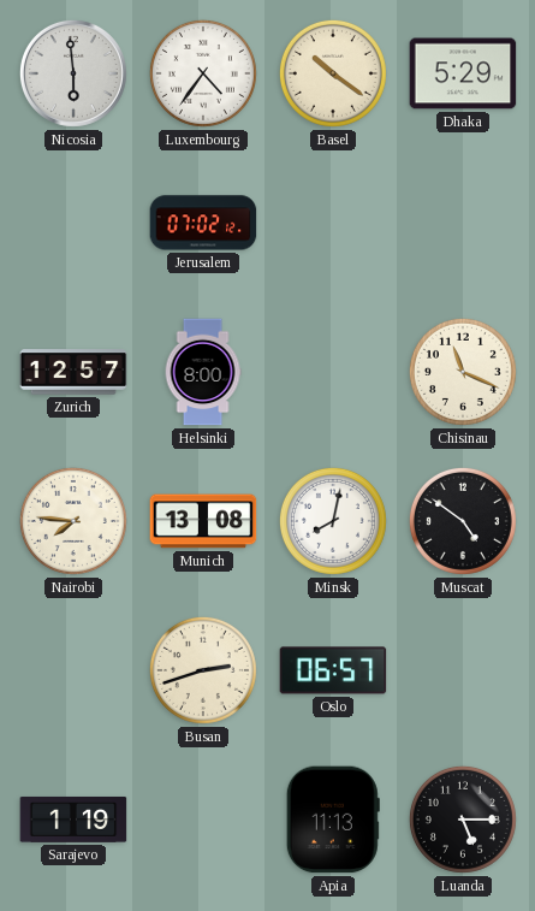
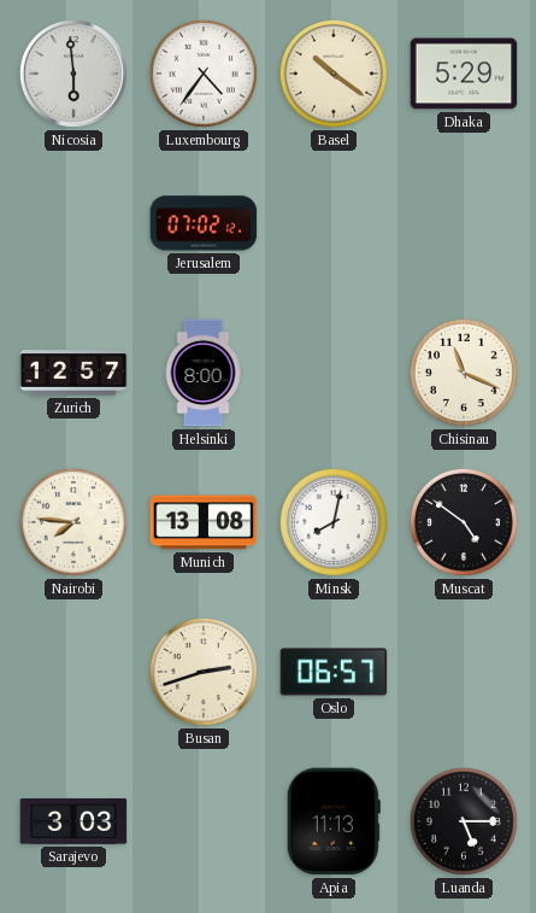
Sarajevo: 1:19 -> 3:03
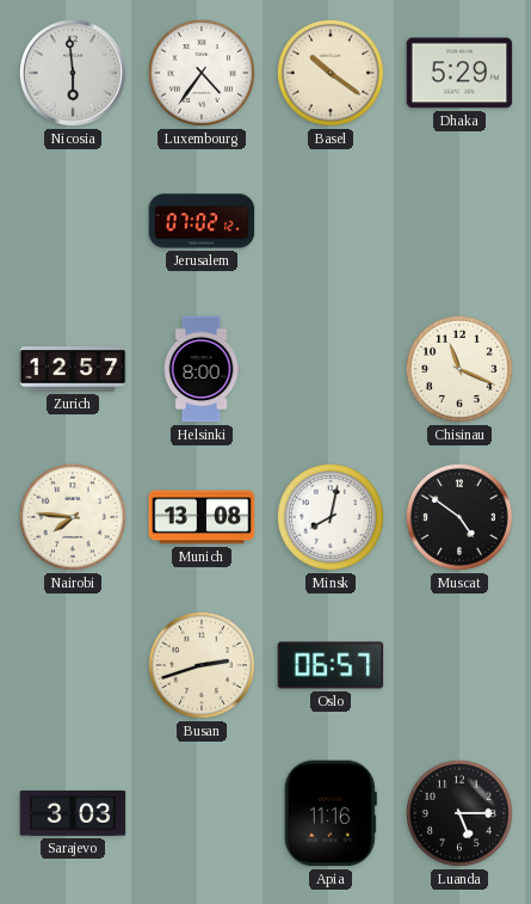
Apia: 11:13 -> 11:16
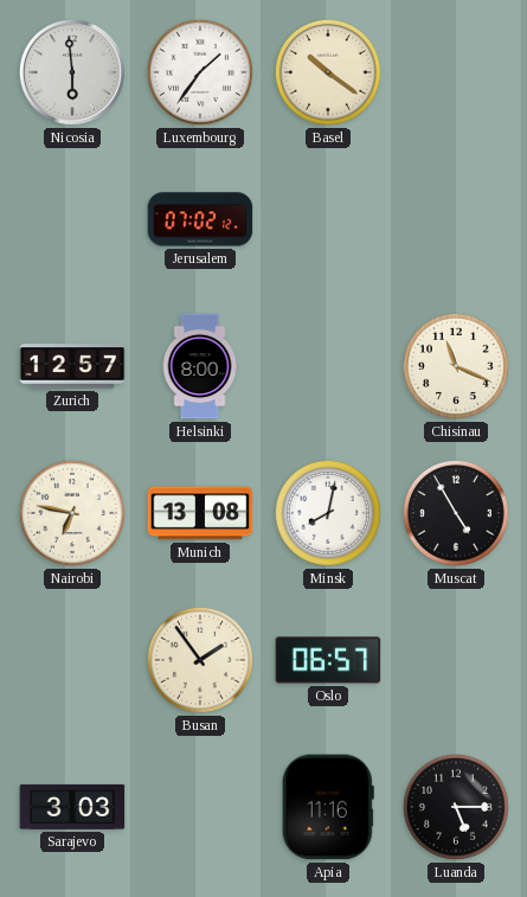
Luxembourg: 4:36 -> 1:36
Dhaka: 5:29 -> none
Nairobi: 7:46 -> 6:47
Muscat: 4:51 -> 4:55
Busan: 2:42 -> 1:54
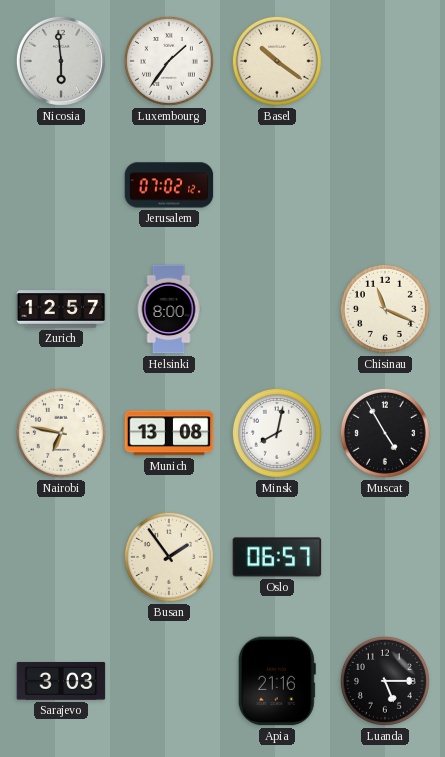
Apia: 11:16 -> 21:16
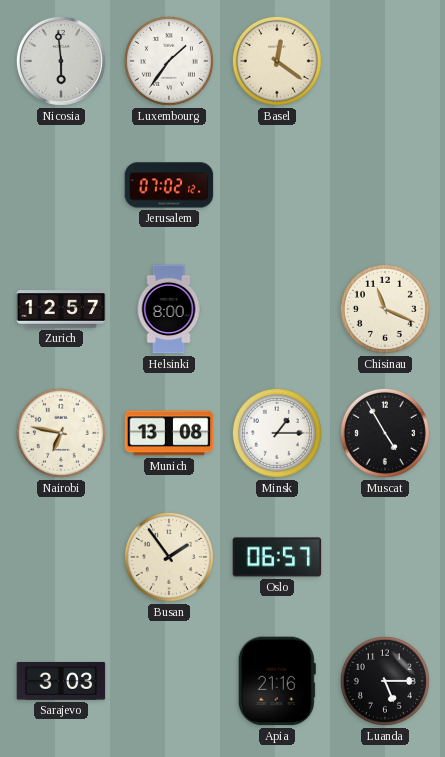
Basel: 10:21 -> 12:21
Minsk: 8:02 -> 1:15
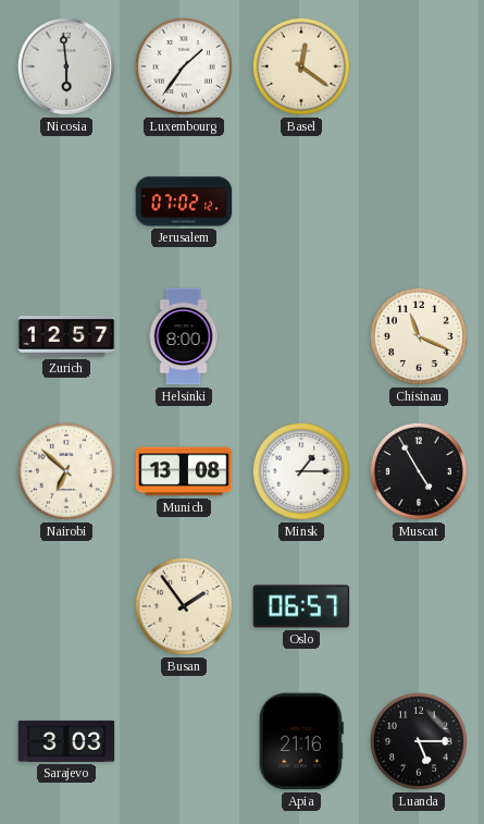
Nairobi: 6:47 -> 6:52
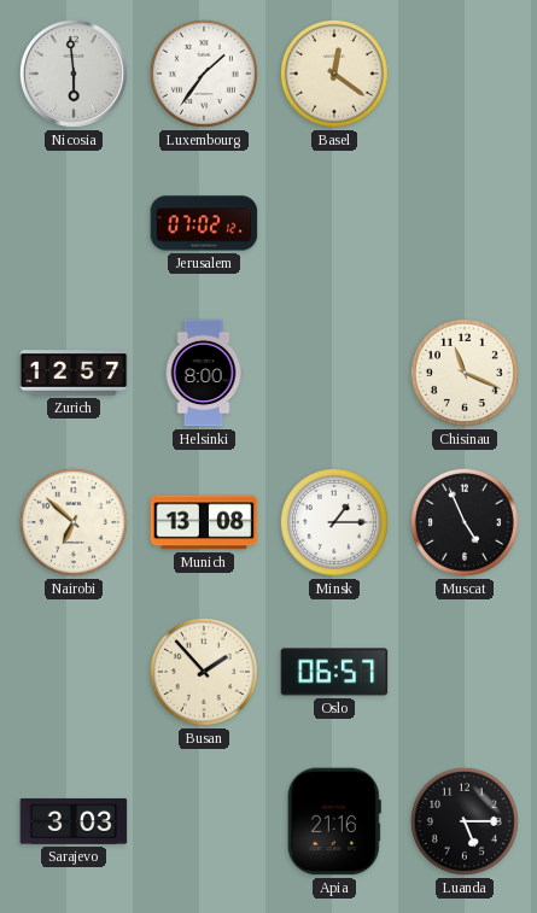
Muscat: 4:55 -> 4:56
Busan: 1:54 -> 1:53
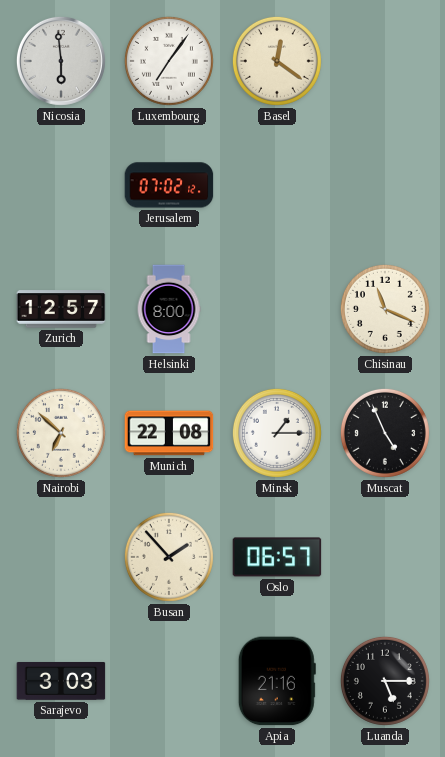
Luxembourg: 1:36 -> 7:06
Munich: 13:08 -> 22:08
